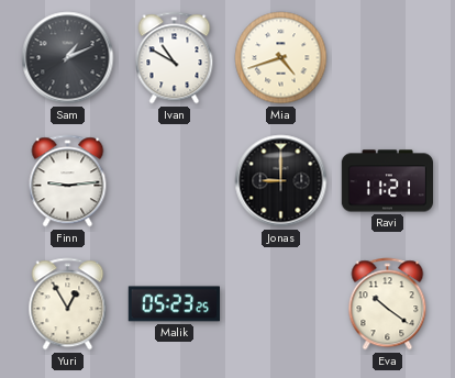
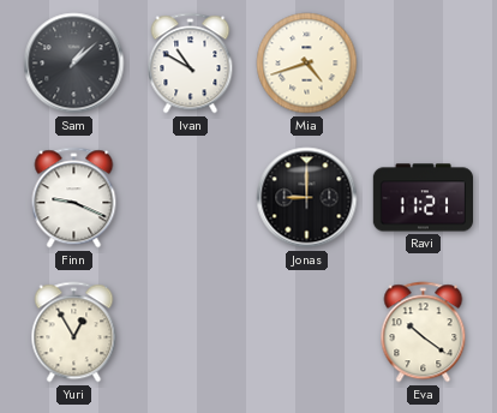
Sam: 1:11 -> 1:08
Finn: 9:14 -> 9:19
Malik: 05:23 -> none
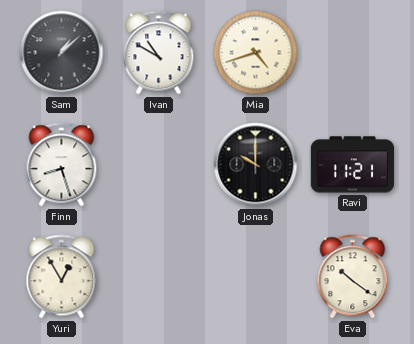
Finn: 9:19 -> 8:27
Jonas: 9:00 -> 10:00
